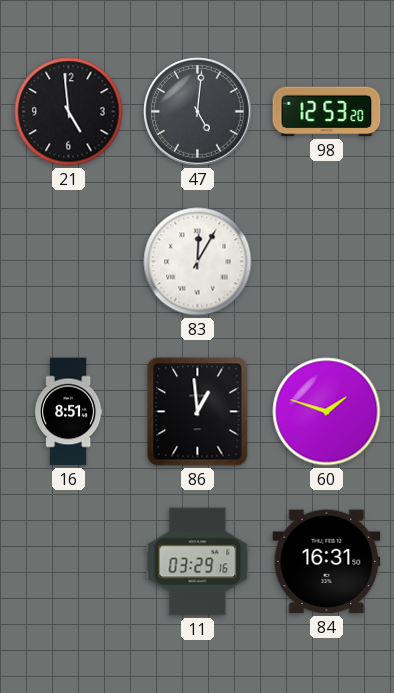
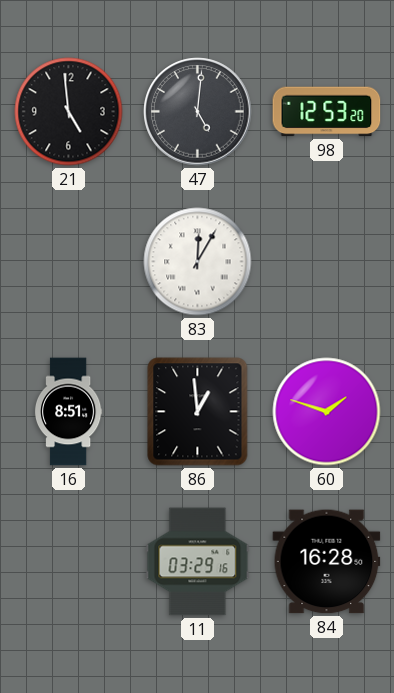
84: 16:31 -> 16:28
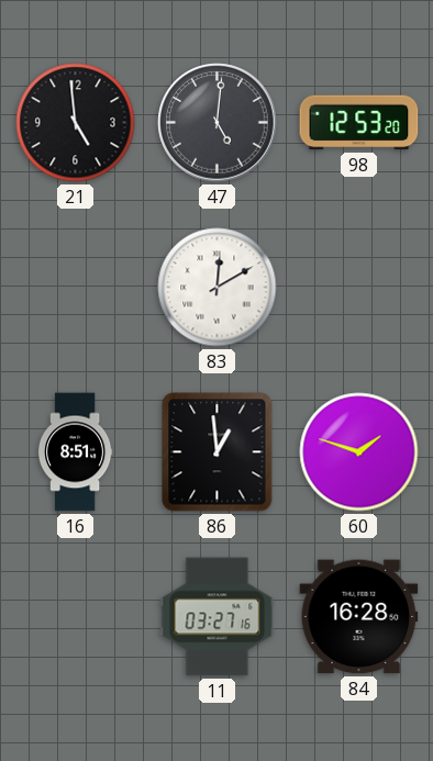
83: 12:05 -> 12:10
11: 03:29 -> 03:27
